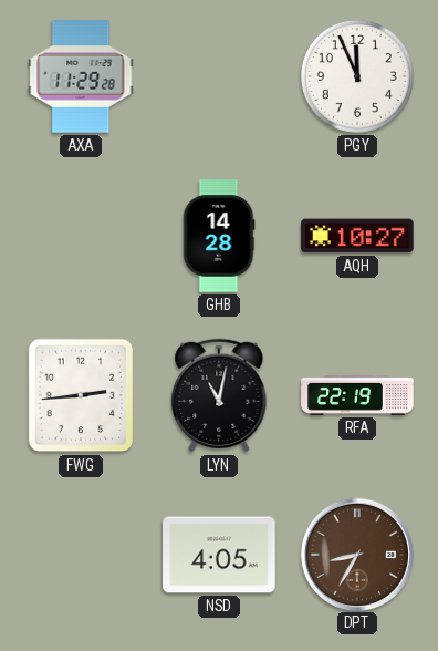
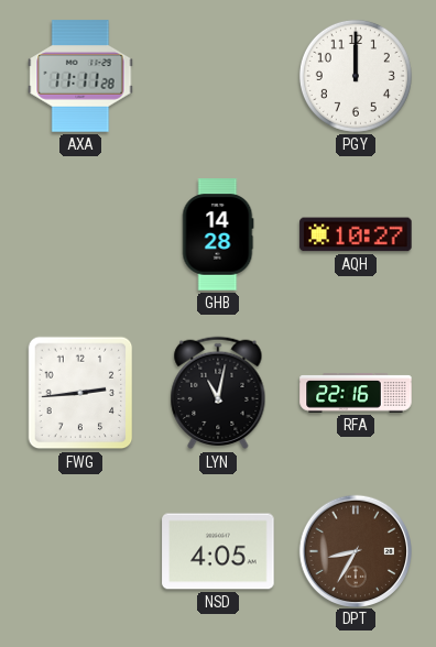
AXA: 11:29 -> 11:11
PGY: 11:56 -> 12:00
RFA: 22:19 -> 22:16
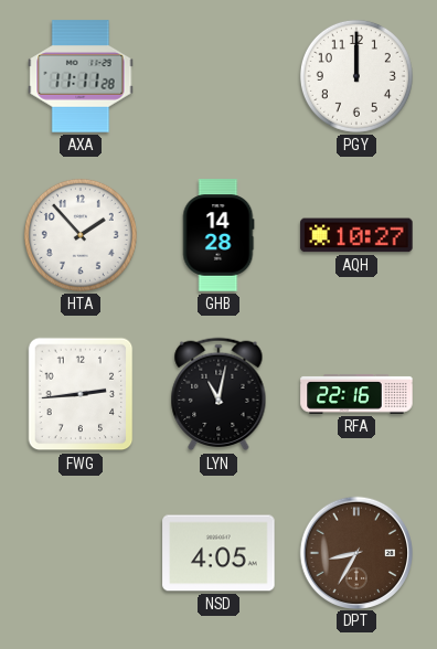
HTA: none -> 1:53
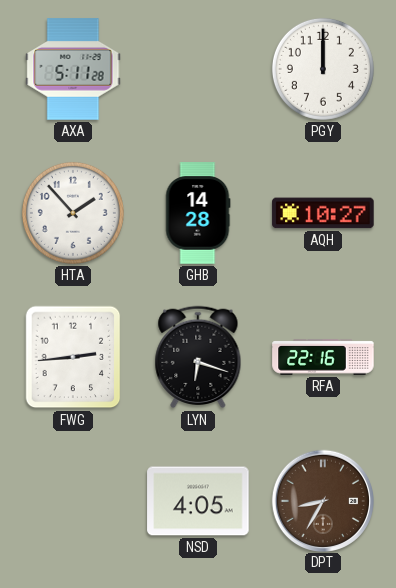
AXA: 11:11 -> 5:11
LYN: 11:02 -> 6:18
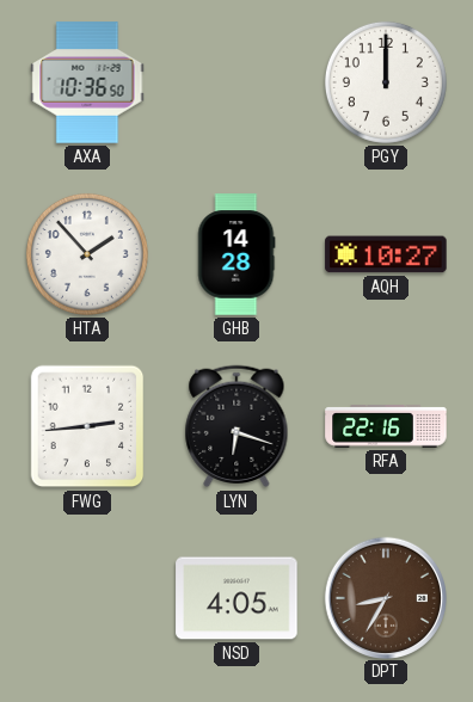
AXA: 5:11 -> 10:36
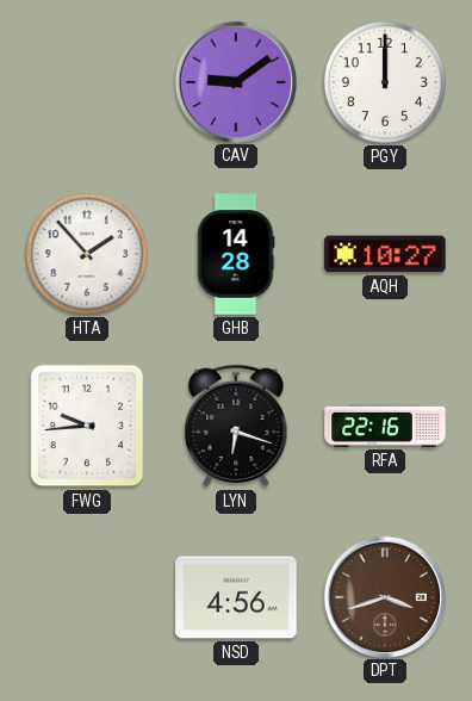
AXA: 10:36 -> none
CAV: none -> 9:09
FWG: 2:44 -> 9:44
NSD: 4:05 -> 4:56
DPT: 8:35 -> 3:42
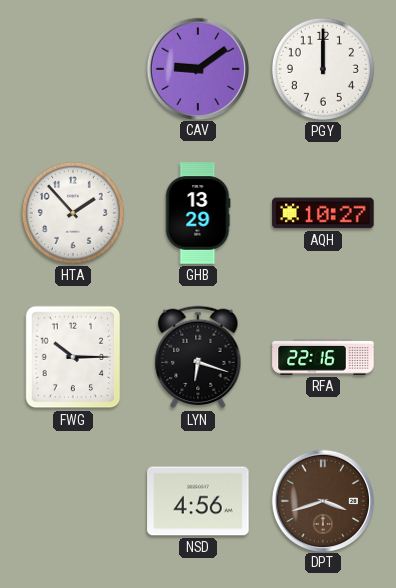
GHB: 14:28 -> 13:29
FWG: 9:44 -> 10:15
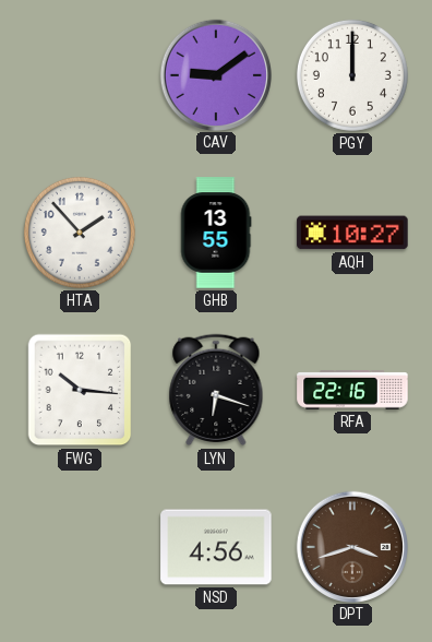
GHB: 13:29 -> 13:55
FWG: 10:15 -> 10:16
